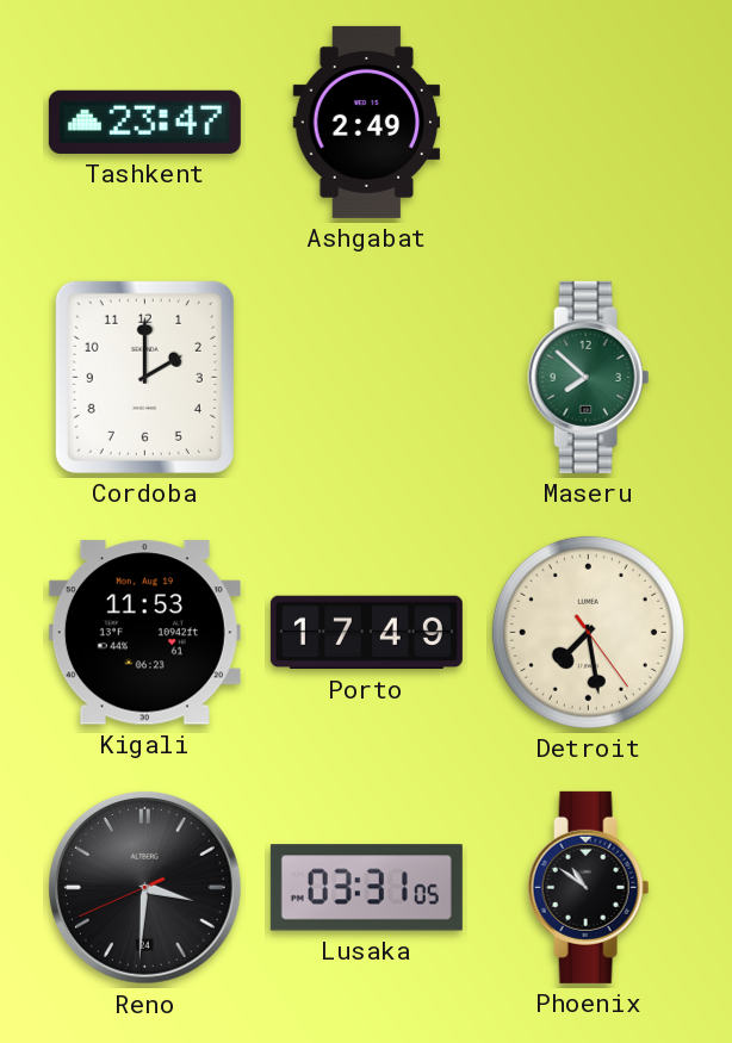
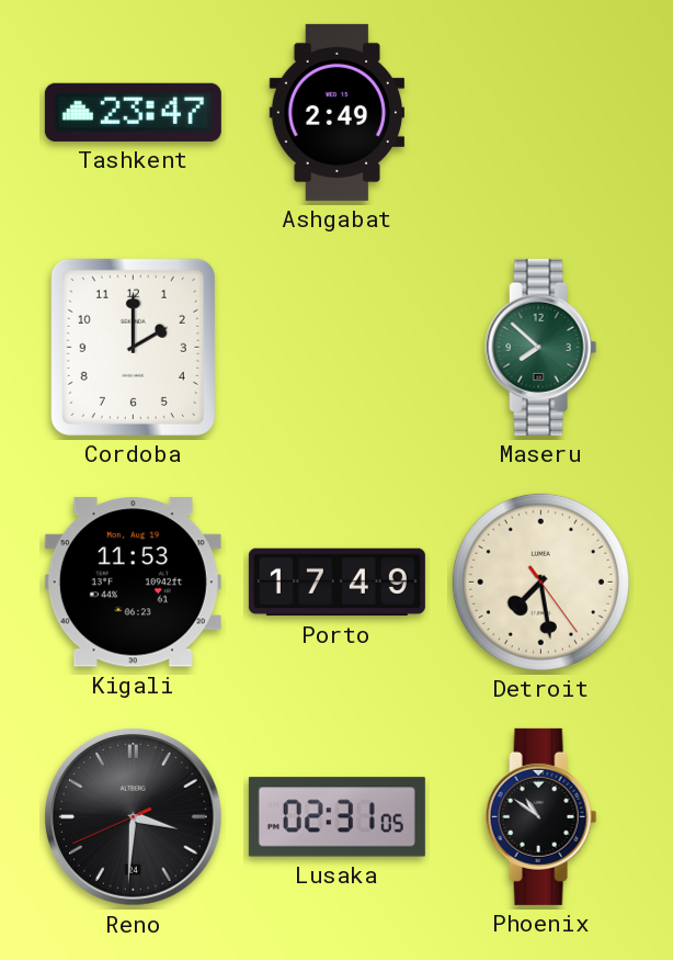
Lusaka: 03:31 -> 02:31
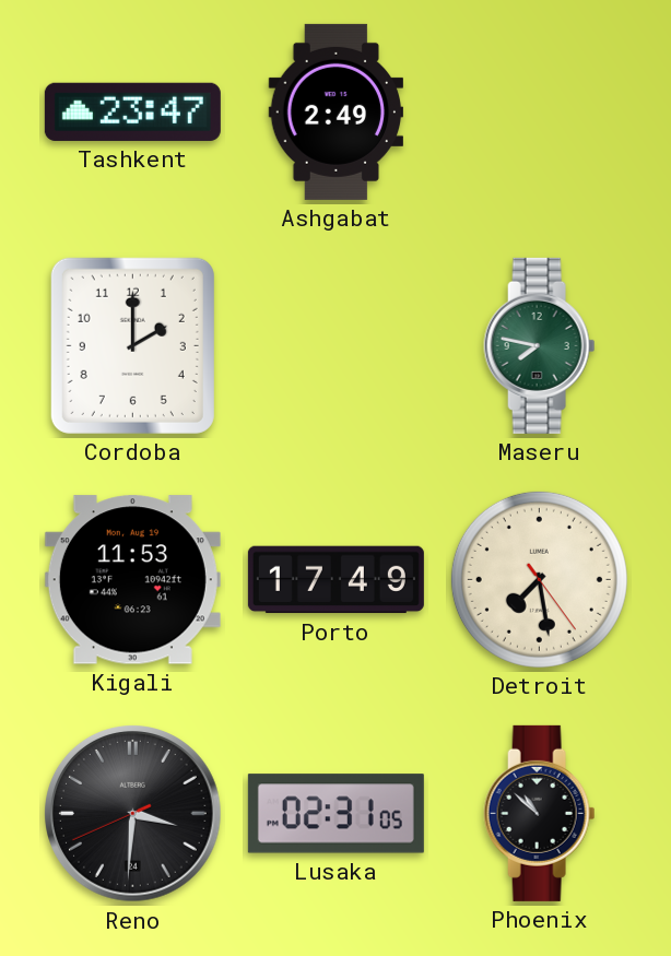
Maseru: 7:52 -> 7:47
Phoenix: 10:51 -> 10:52
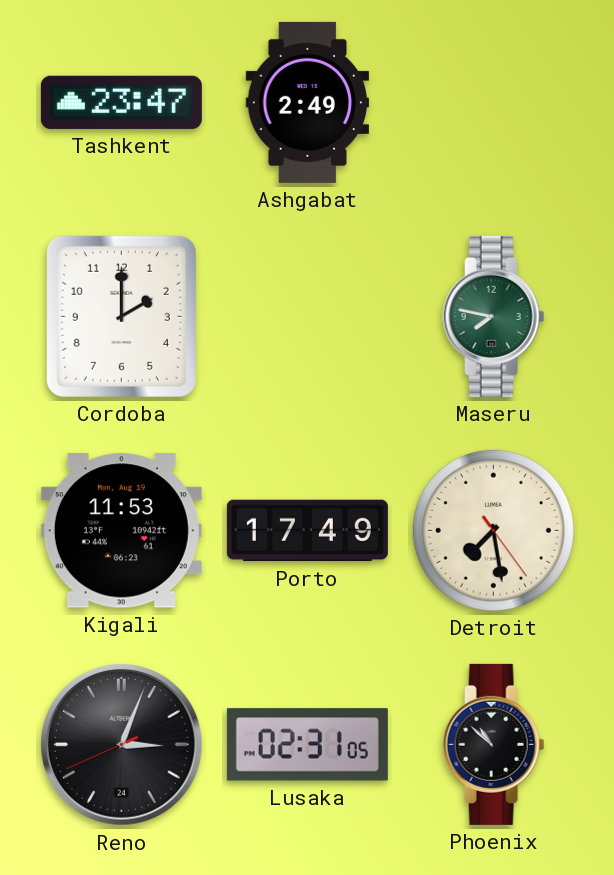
Reno: 3:30 -> 3:03
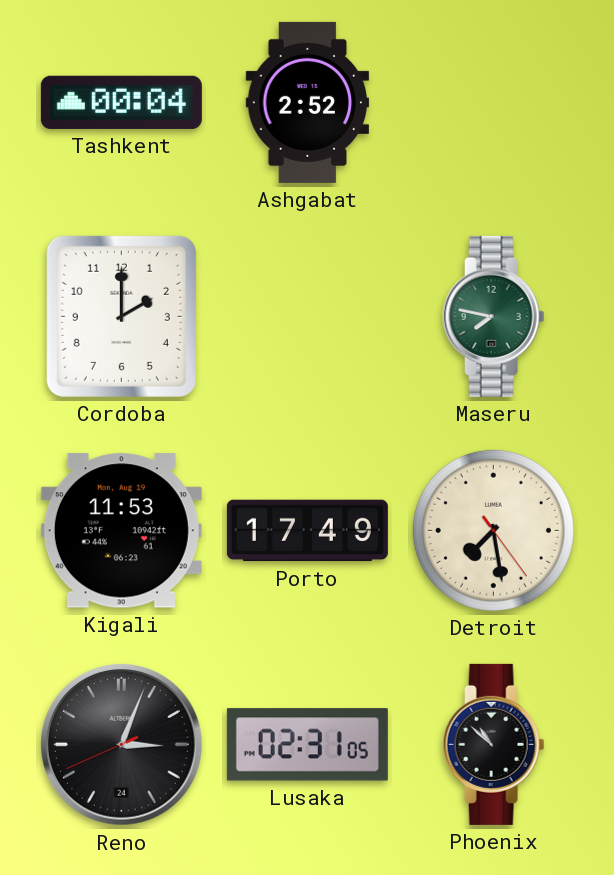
Tashkent: 23:47 -> 00:04
Ashgabat: 2:49 -> 2:52
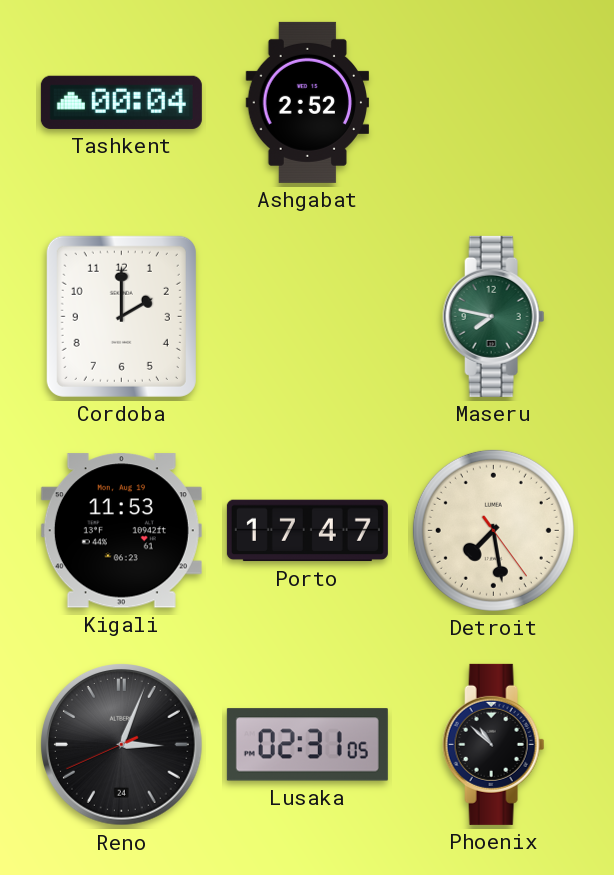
Porto: 17:49 -> 17:47
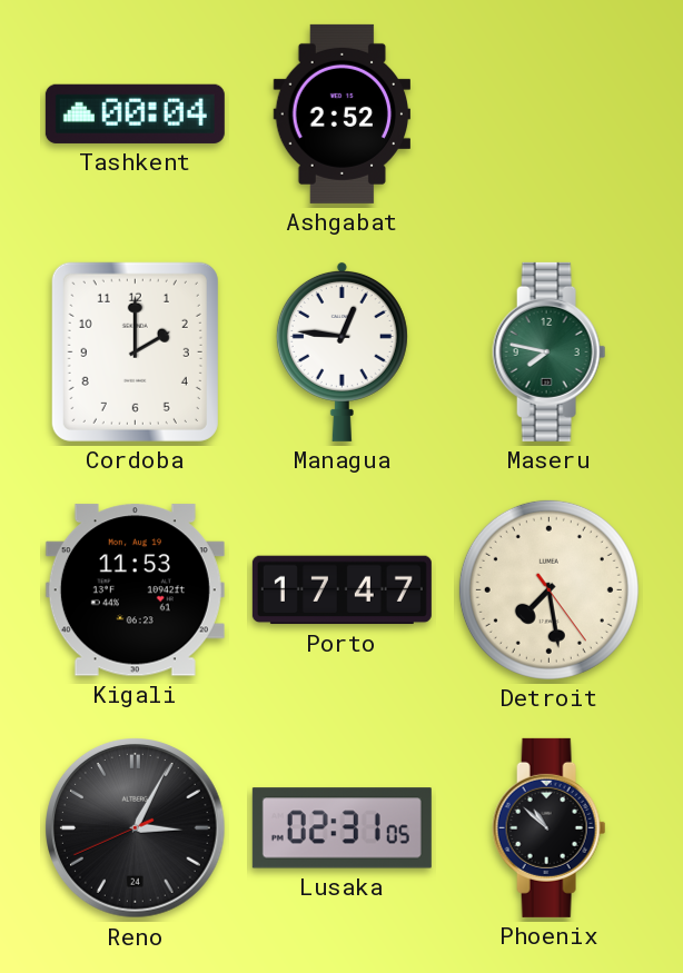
Managua: none -> 12:46
Reno: 3:03 -> 3:04
